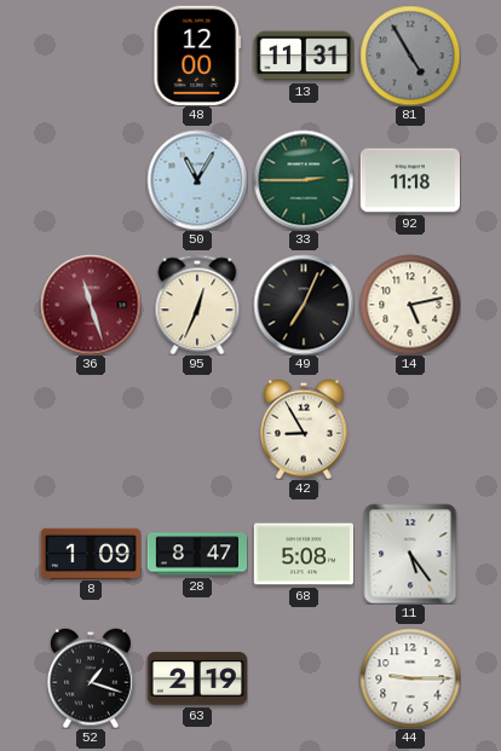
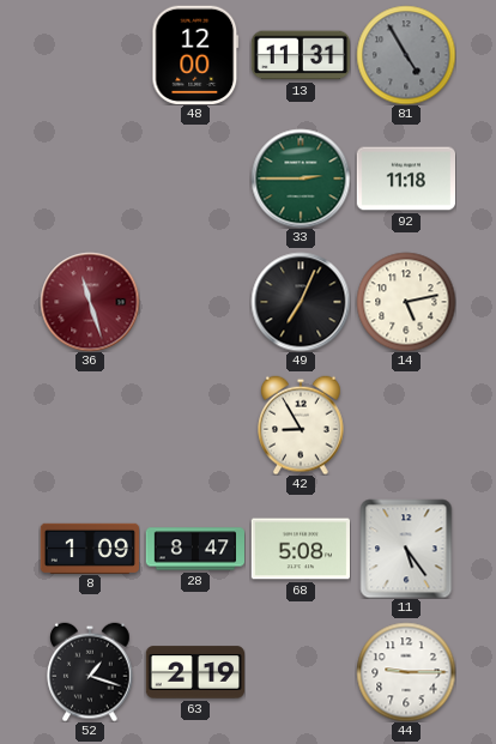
50: 11:05 -> none
95: 12:34 -> none
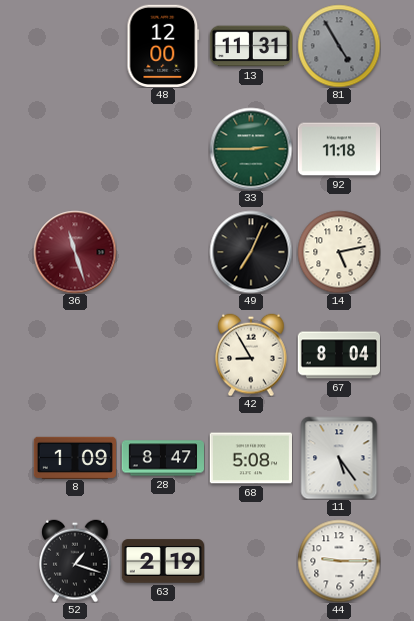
67: none -> 8:04
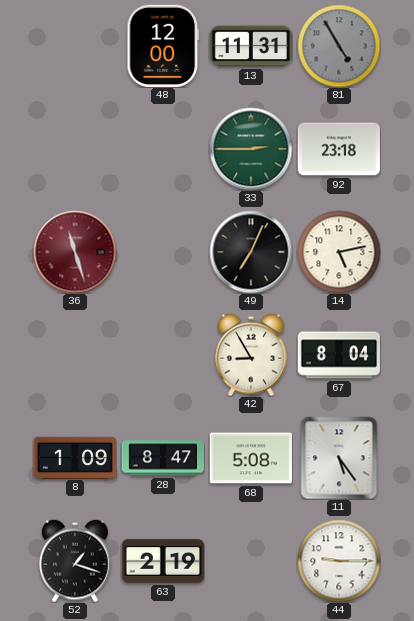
92: 11:18 -> 23:18
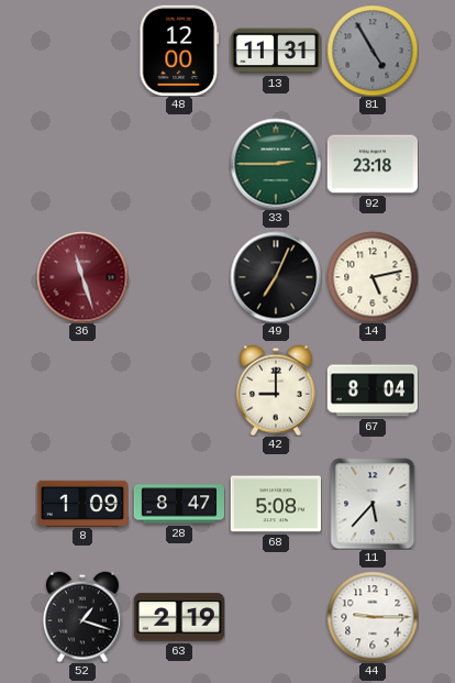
42: 8:55 -> 9:00
11: 5:24 -> 5:37
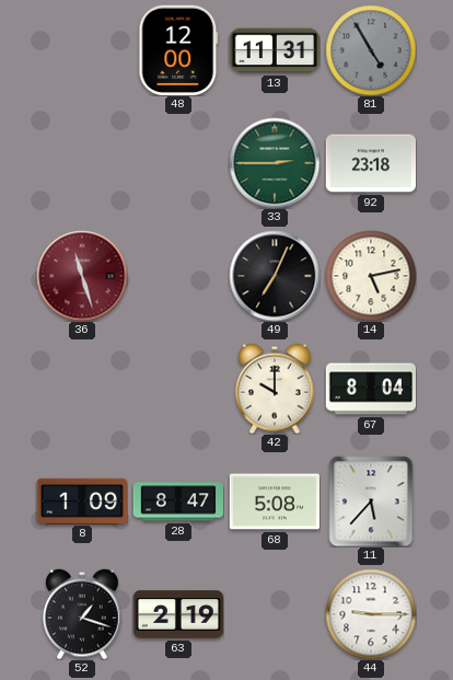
42: 9:00 -> 10:00
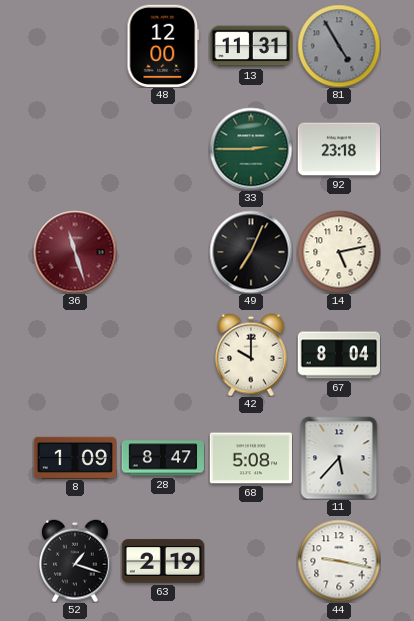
44: 9:15 -> 9:17
